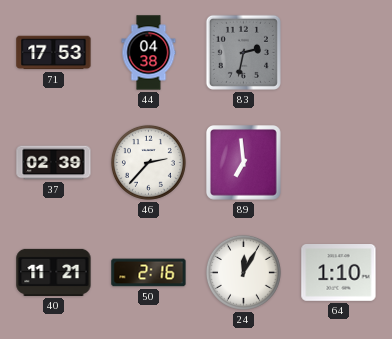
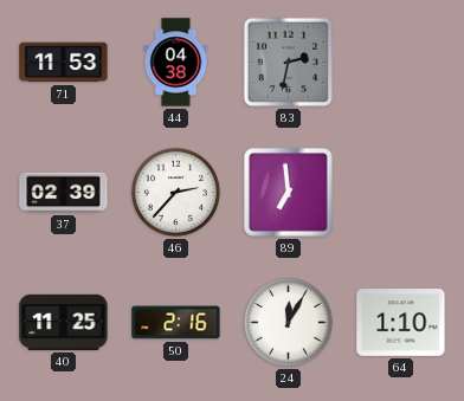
71: 17:53 -> 11:53
40: 11:21 -> 11:25
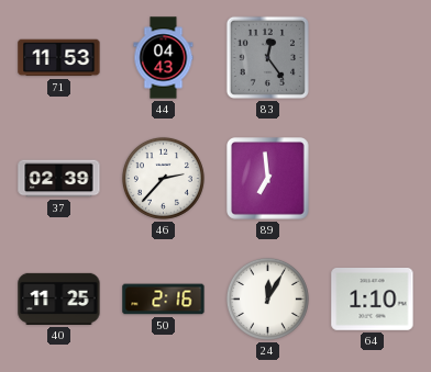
44: 04:38 -> 04:43
83: 2:32 -> 12:24
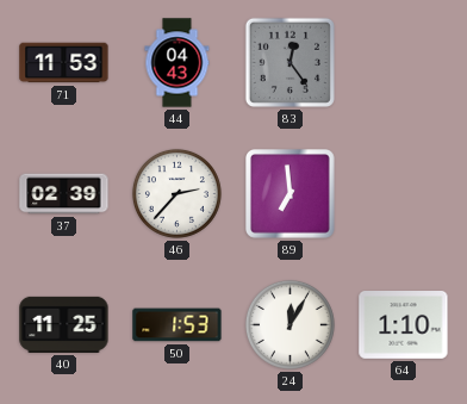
50: 2:16 -> 1:53
